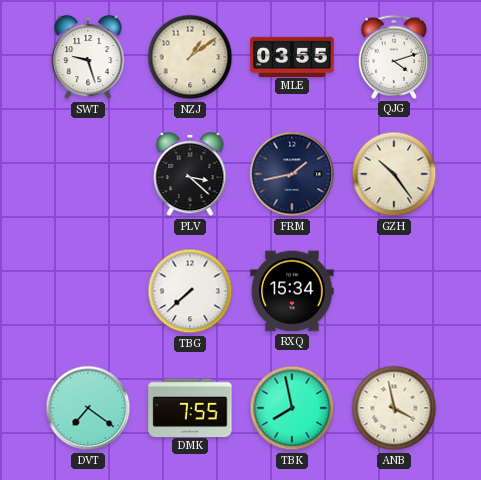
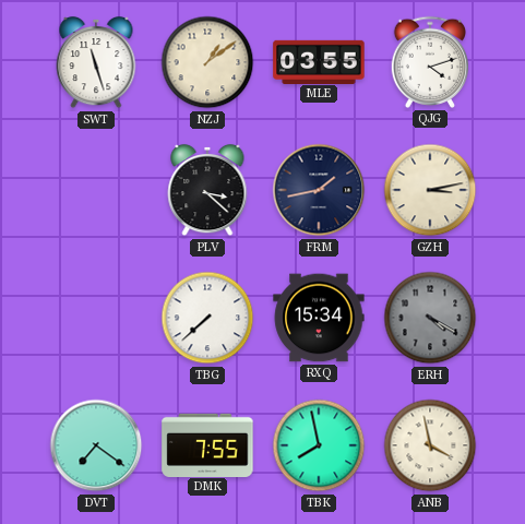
SWT: 9:27 -> 11:27
GZH: 10:24 -> 3:13
ERH: none -> 4:20
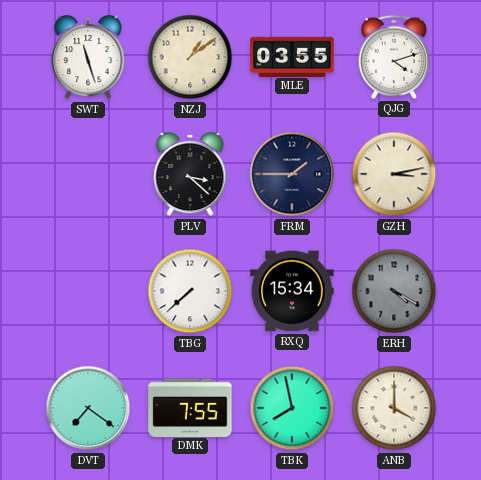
FRM: 1:43 -> 1:45
ANB: 3:58 -> 4:00
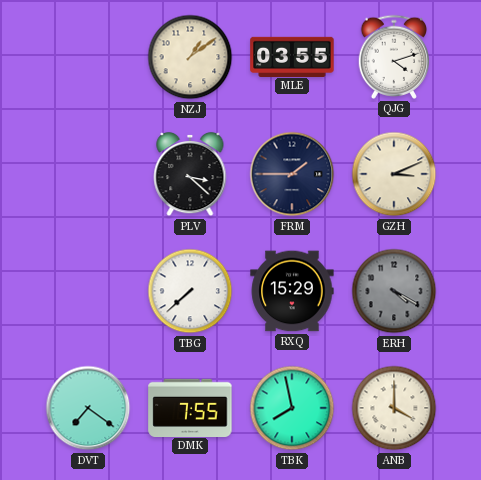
SWT: 11:27 -> none
GZH: 3:13 -> 3:11
RXQ: 15:34 -> 15:29
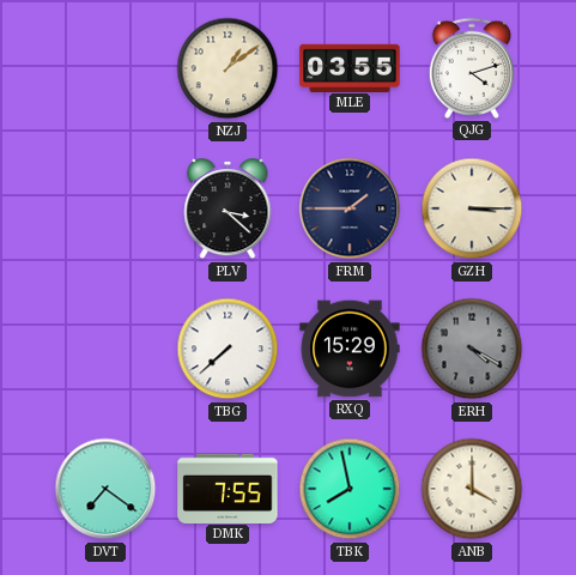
GZH: 3:11 -> 3:15
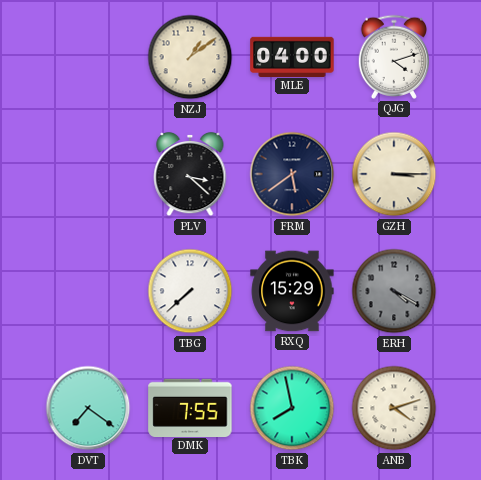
MLE: 03:55 -> 04:00
FRM: 1:45 -> 5:39
ANB: 4:00 -> 4:12
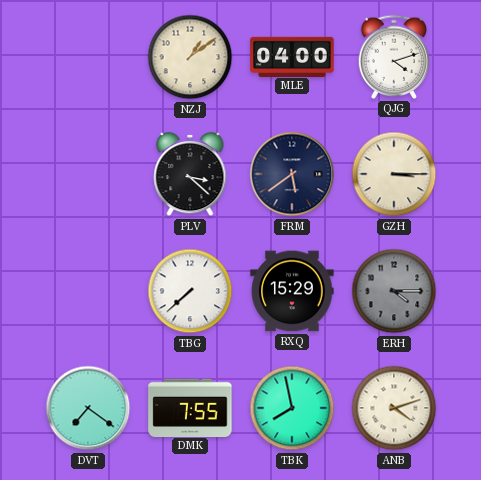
ERH: 4:20 -> 4:15
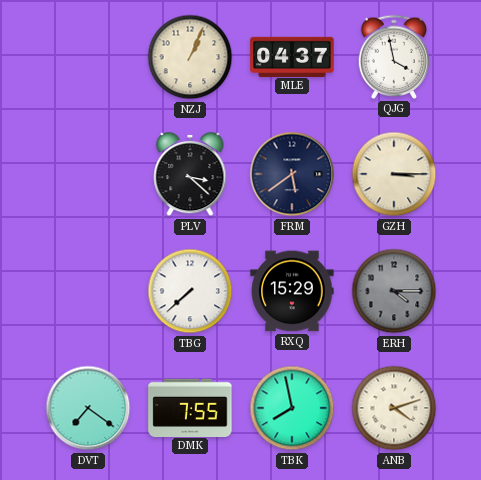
NZJ: 1:09 -> 1:04
MLE: 04:00 -> 04:37
QJG: 4:12 -> 3:58
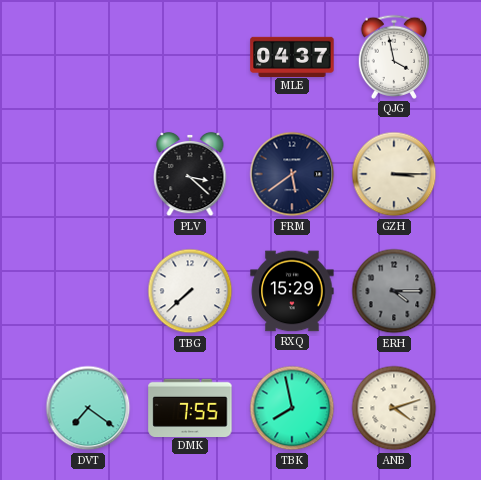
NZJ: 1:04 -> none
